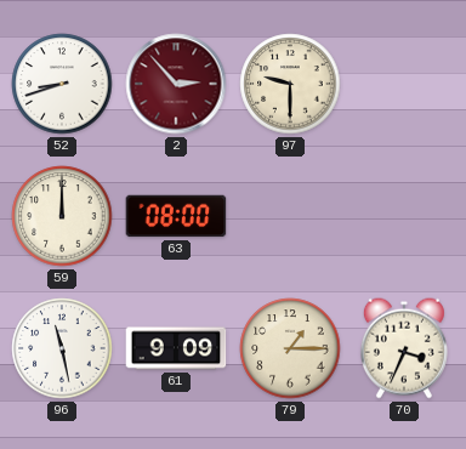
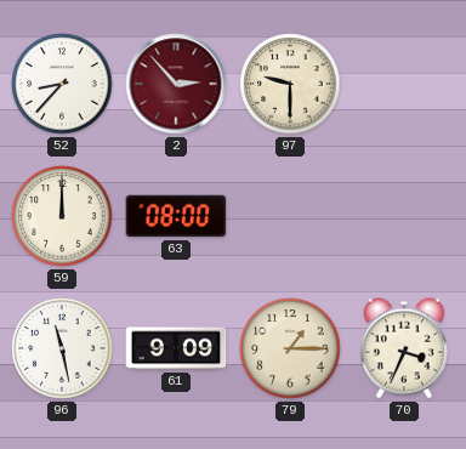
52: 8:42 -> 8:37
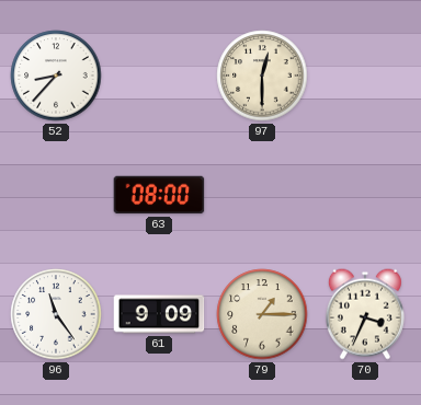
2: 2:53 -> none
97: 9:30 -> 12:30
59: 12:00 -> none
96: 11:28 -> 11:24
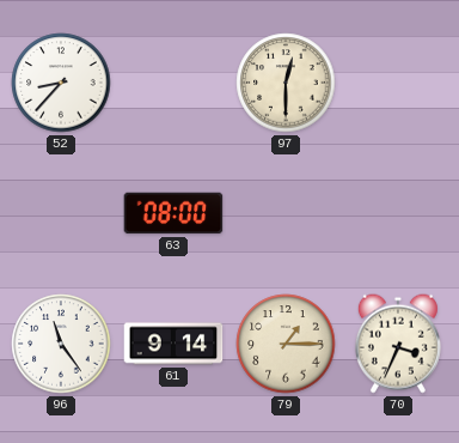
61: 9:09 -> 9:14
